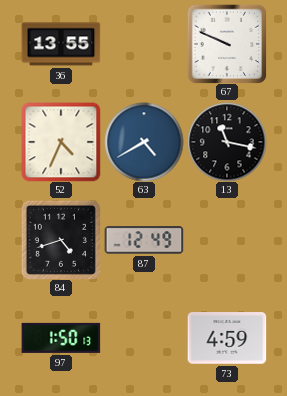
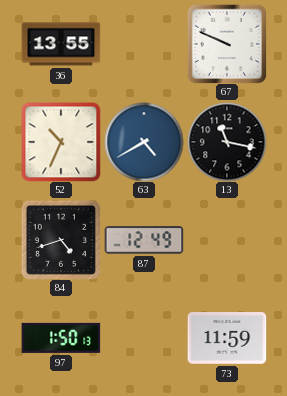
52: 4:34 -> 10:34
73: 4:59 -> 11:59
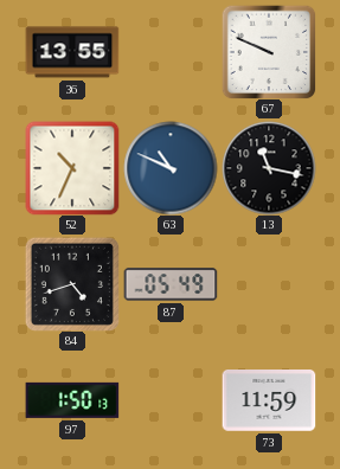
63: 4:40 -> 10:49
87: 12:49 -> 05:49
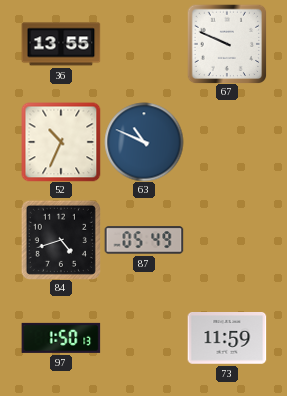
13: 11:17 -> none
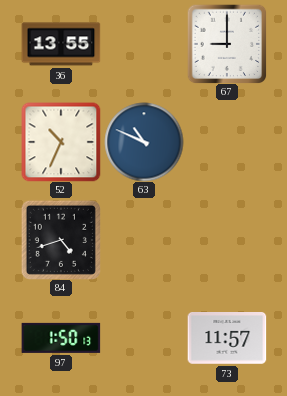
67: 9:49 -> 9:00
87: 05:49 -> none
73: 11:59 -> 11:57
